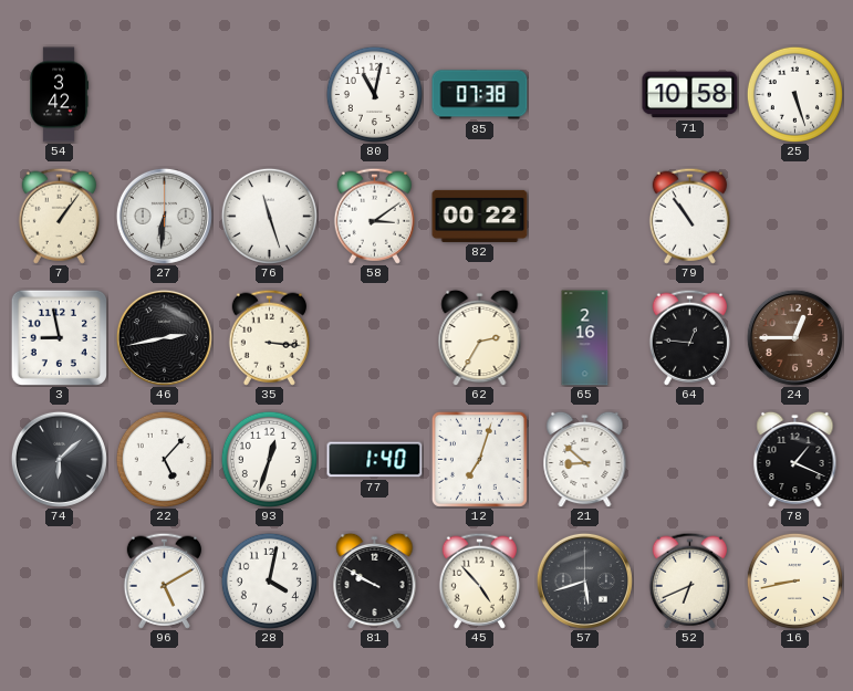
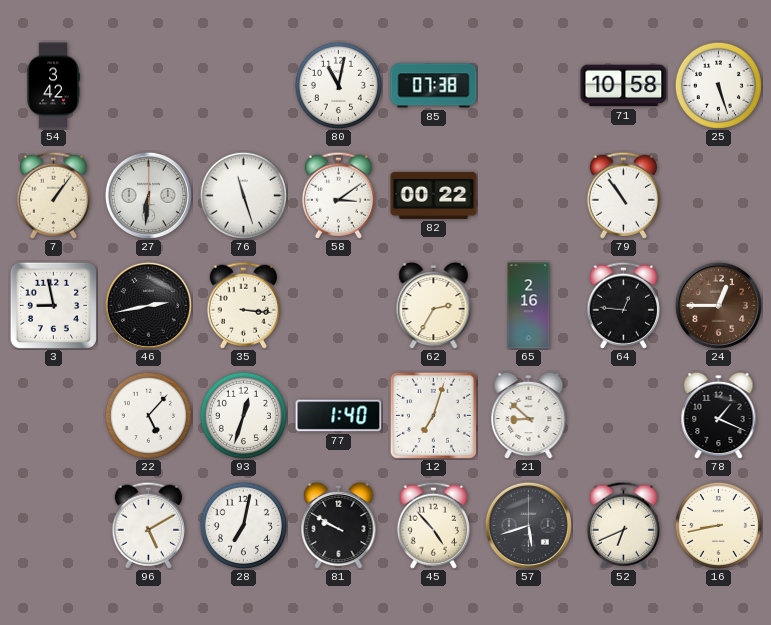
74: 6:08 -> none
28: 4:02 -> 7:02
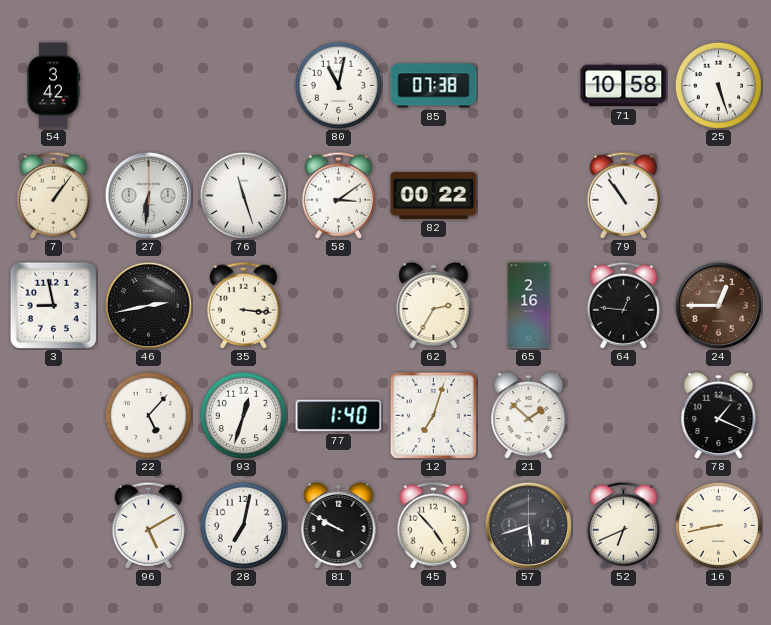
21: 8:52 -> 1:52
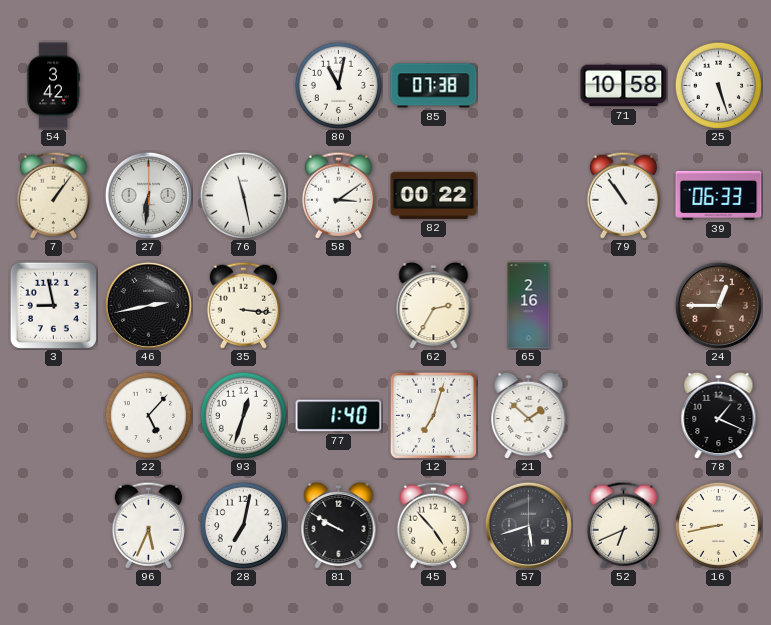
76: 11:27 -> 11:28
39: none -> 06:33
64: 12:46 -> none
96: 5:10 -> 5:34
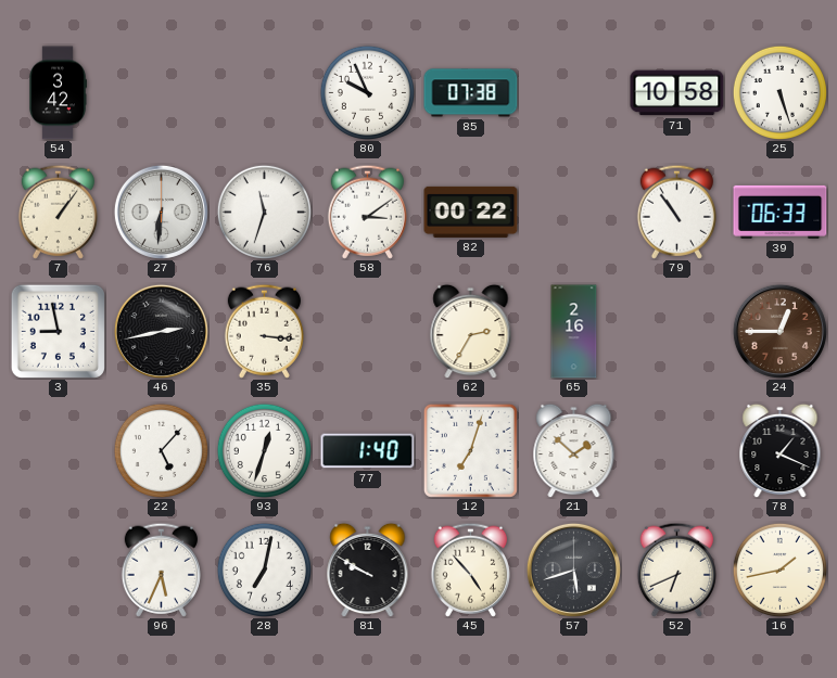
80: 11:02 -> 9:56
76: 11:28 -> 11:33
16: 8:43 -> 1:43
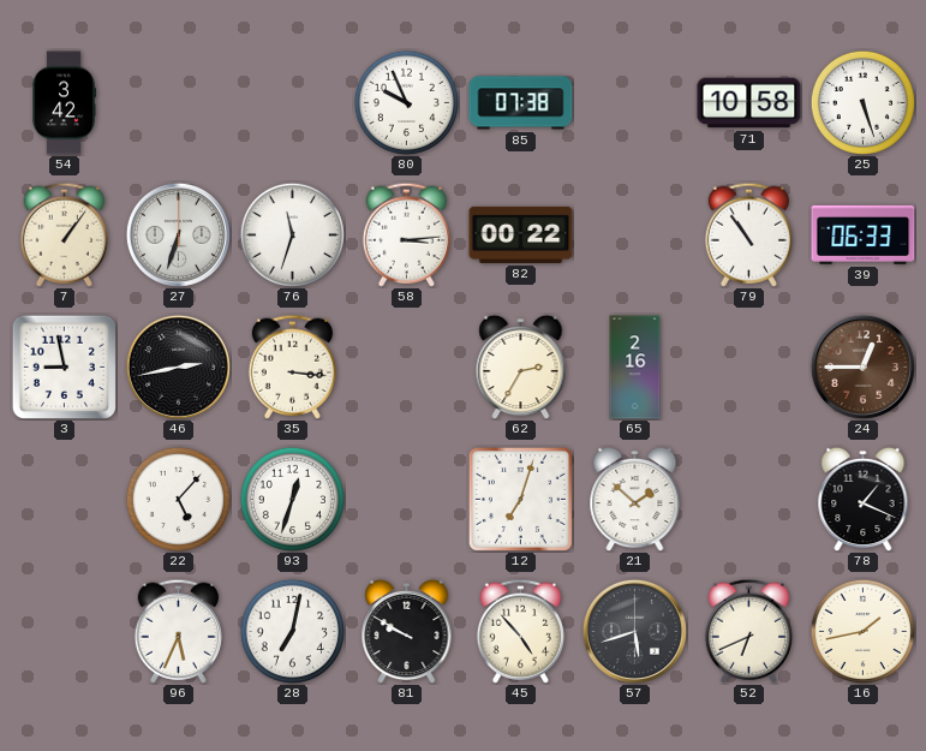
27: 6:31 -> 6:33
58: 3:09 -> 3:14
77: 1:40 -> none
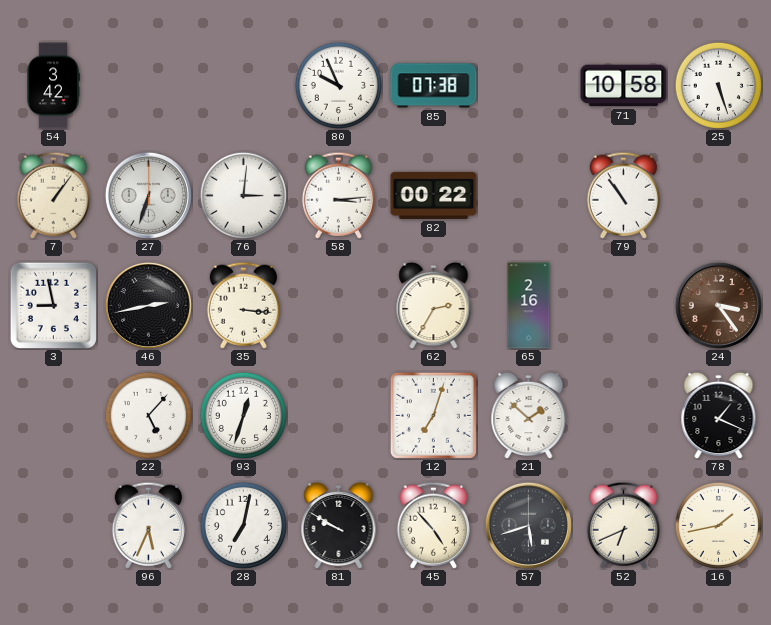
76: 11:33 -> 3:01
39: 06:33 -> none
24: 12:45 -> 3:24
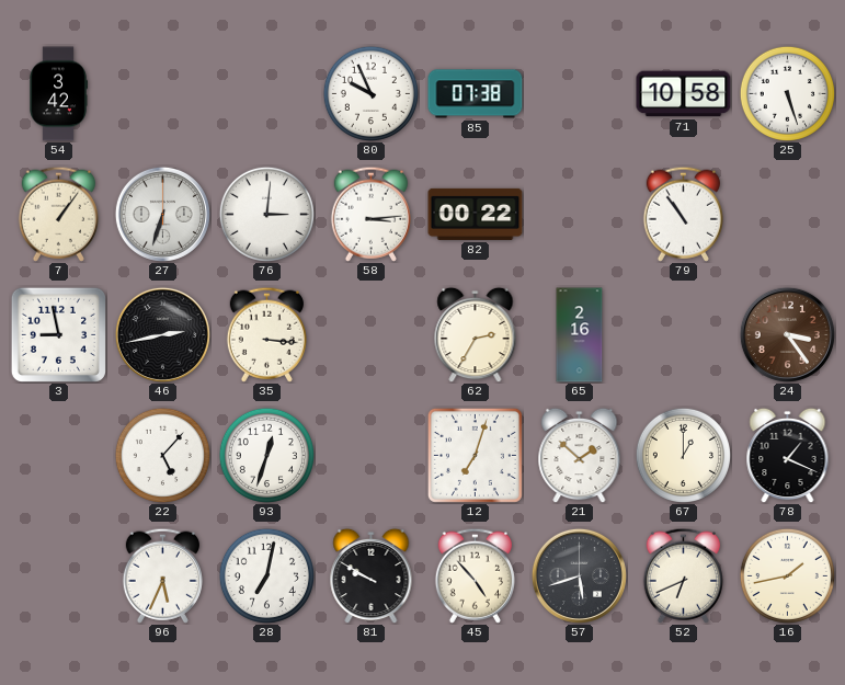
67: none -> 1:00
